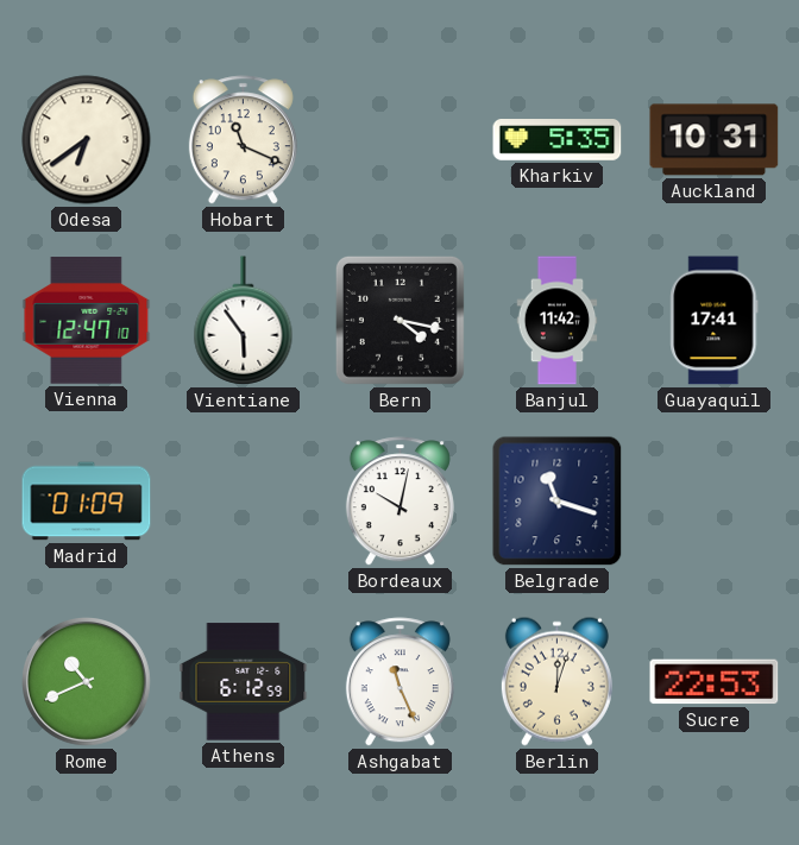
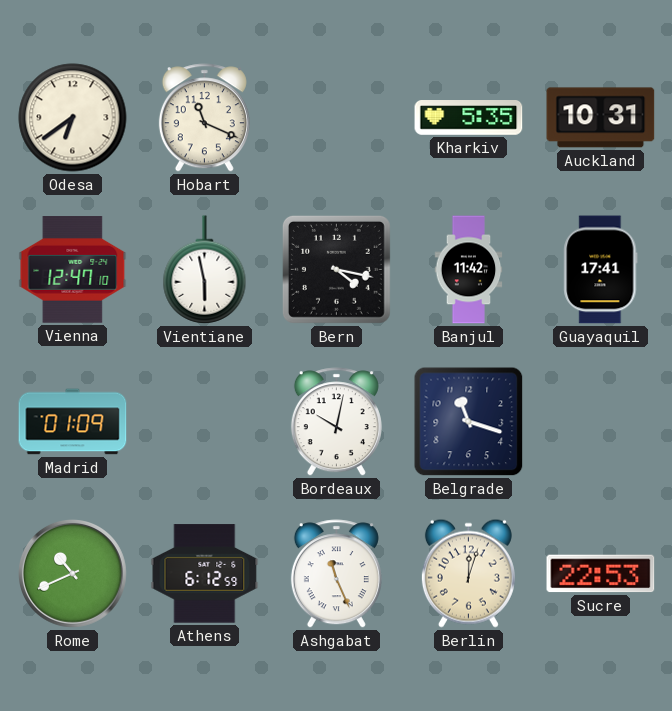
Vientiane: 5:54 -> 5:58
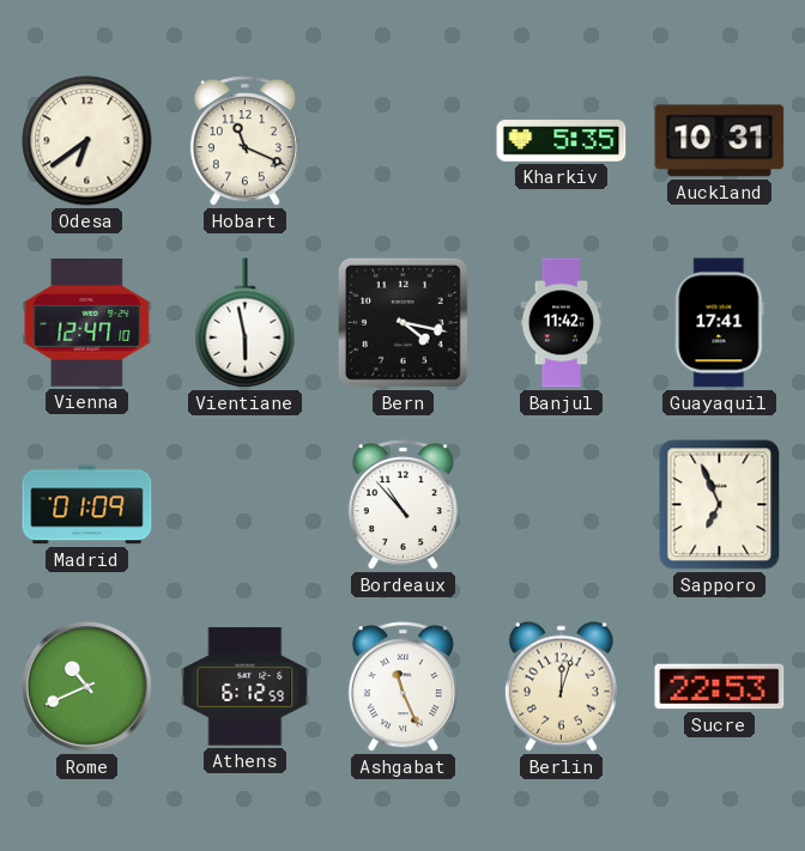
Bordeaux: 10:02 -> 10:53
Belgrade: 11:18 -> none
Sapporo: none -> 6:56
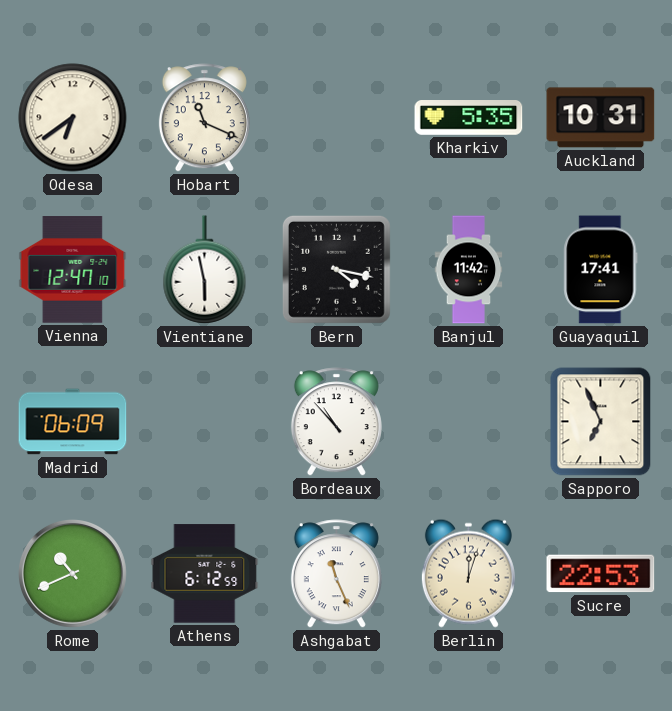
Madrid: 01:09 -> 06:09
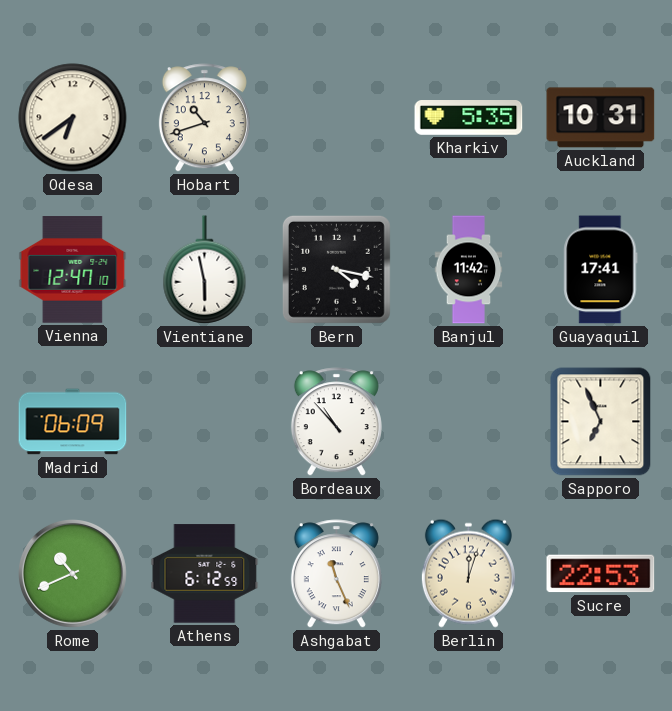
Hobart: 11:19 -> 10:42
